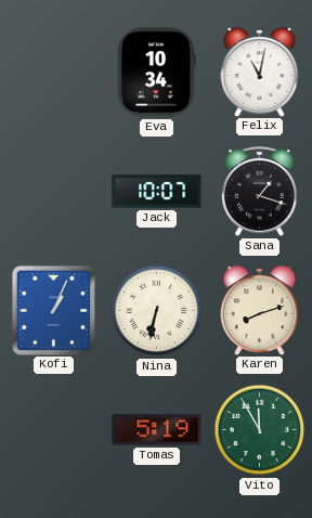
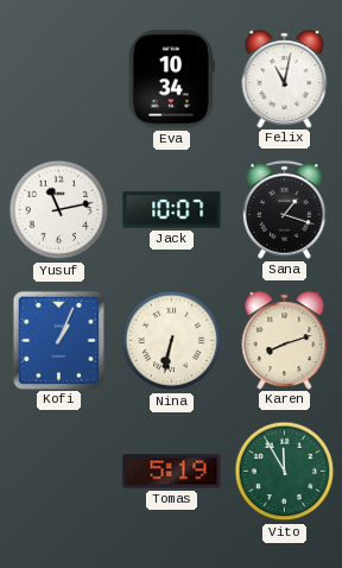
Yusuf: none -> 11:13
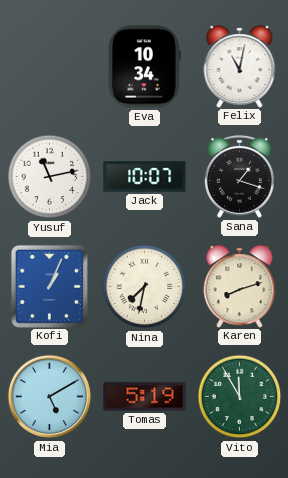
Nina: 6:32 -> 7:32
Mia: none -> 5:10
